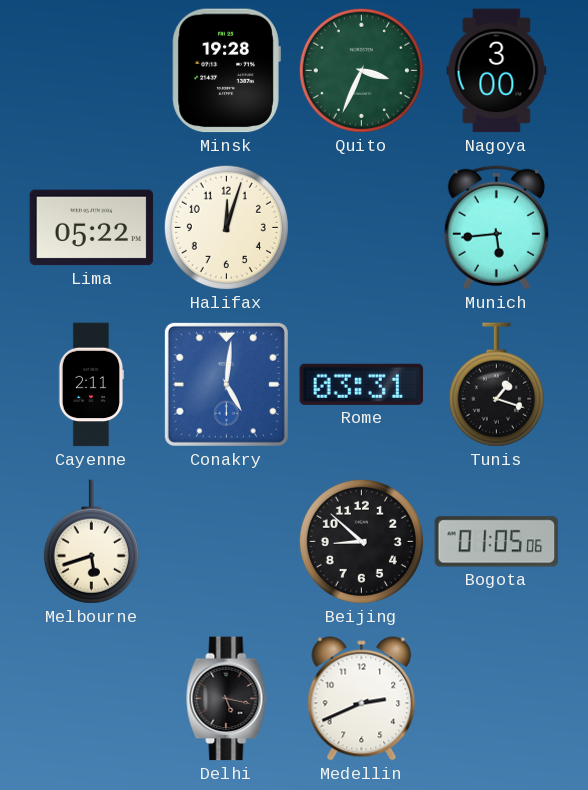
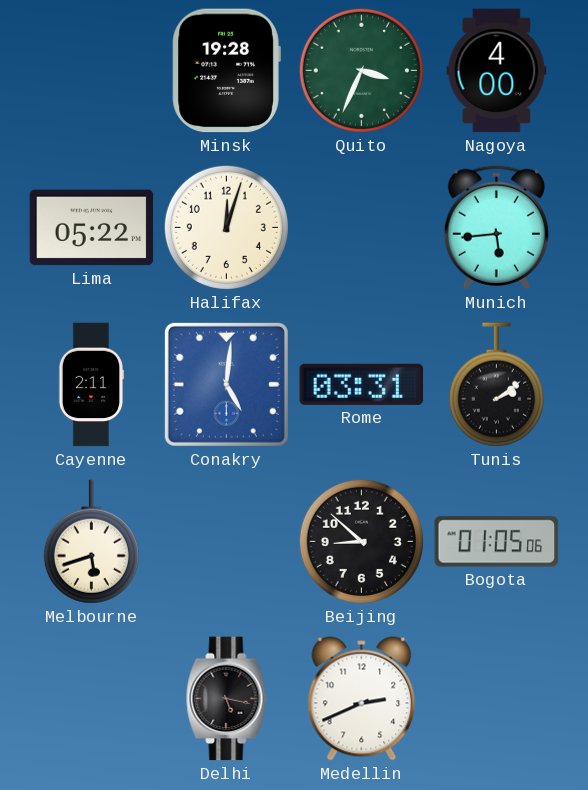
Nagoya: 3:00 -> 4:00
Tunis: 1:18 -> 2:09
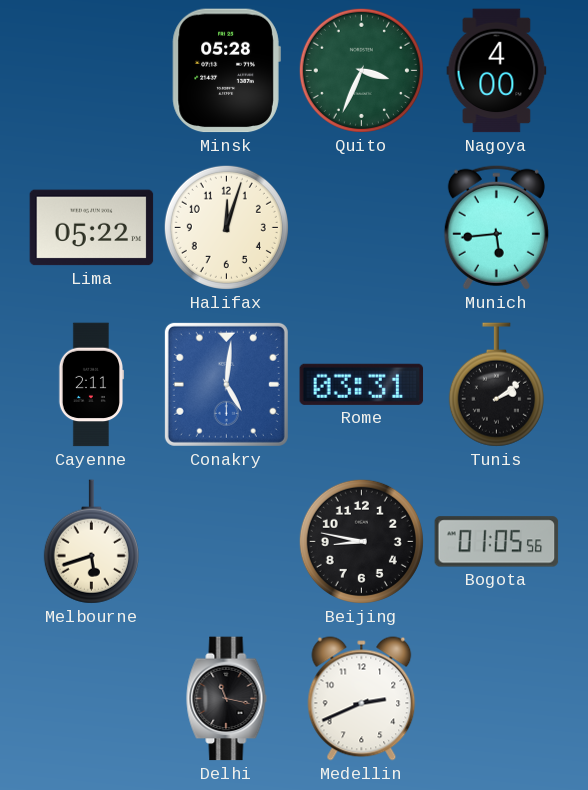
Minsk: 19:28 -> 05:28
Beijing: 8:52 -> 8:47
Bogota: 01:05:06 -> 01:05:56
Delhi: 5:17 -> 11:17
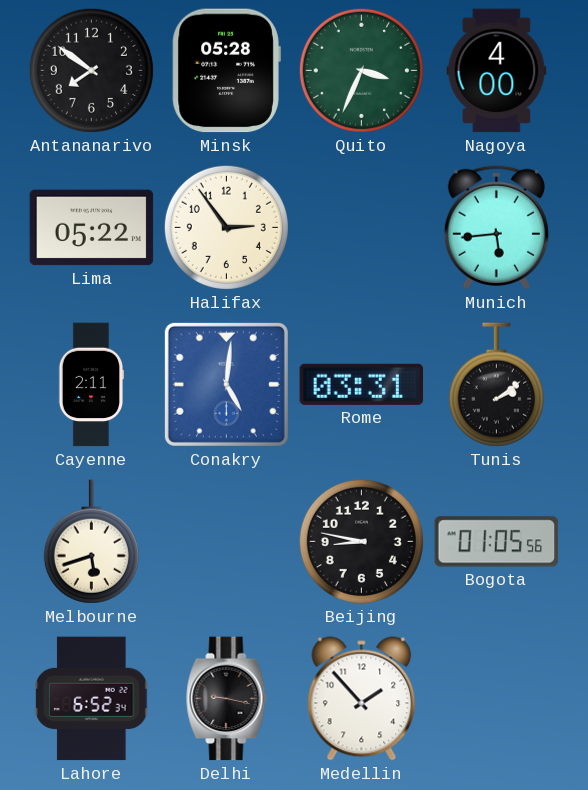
Antananarivo: none -> 7:51
Halifax: 12:03 -> 2:54
Lahore: none -> 6:52
Delhi: 11:17 -> 9:17
Medellin: 2:41 -> 1:53
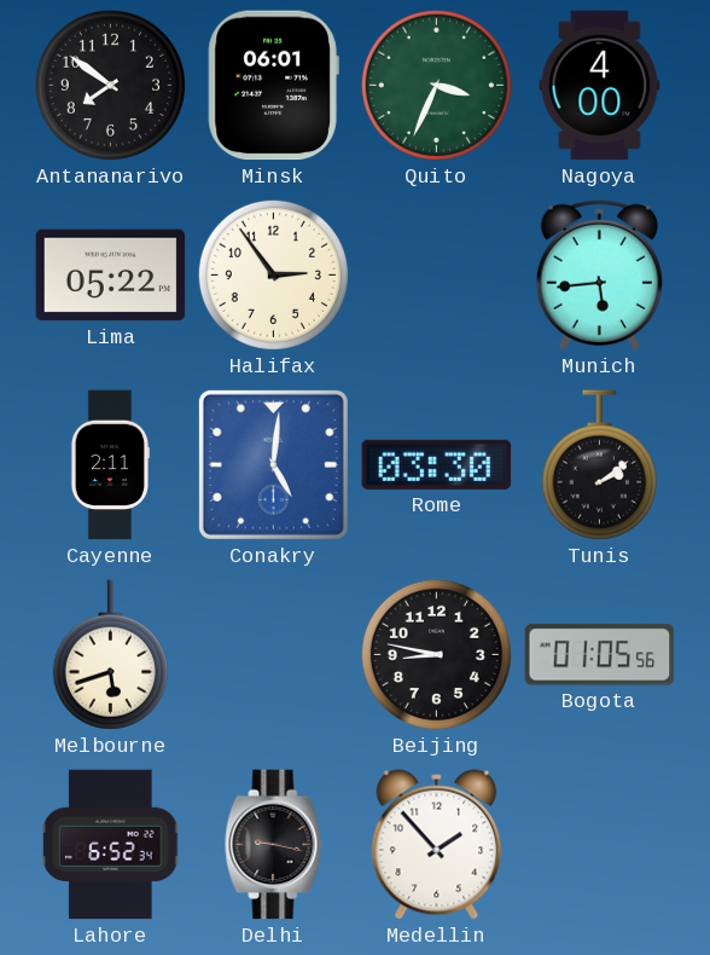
Minsk: 05:28 -> 06:01
Rome: 03:31 -> 03:30
